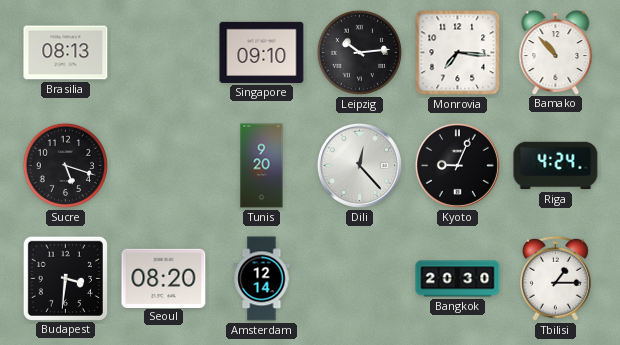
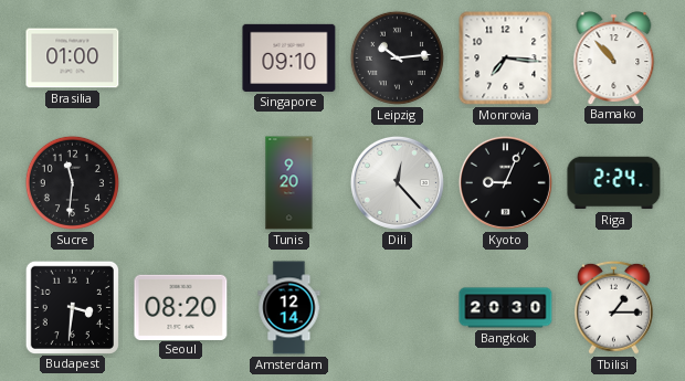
Brasilia: 08:13 -> 01:00
Sucre: 5:18 -> 11:31
Riga: 4:24 -> 2:24
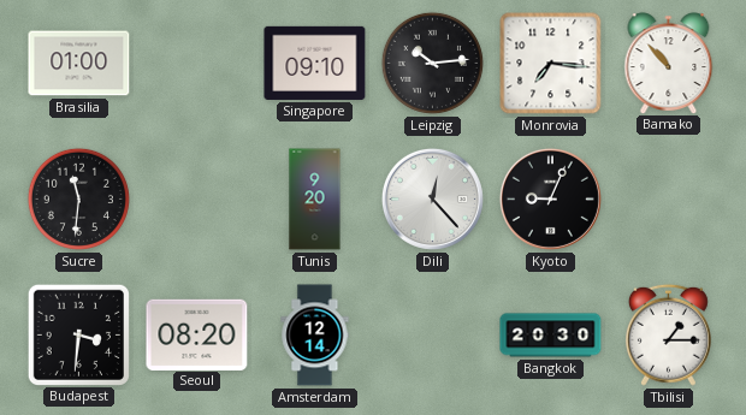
Riga: 2:24 -> none
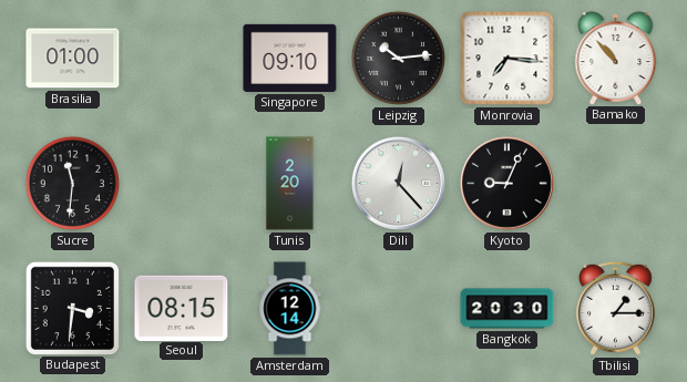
Tunis: 9:20 -> 2:20
Seoul: 08:20 -> 08:15
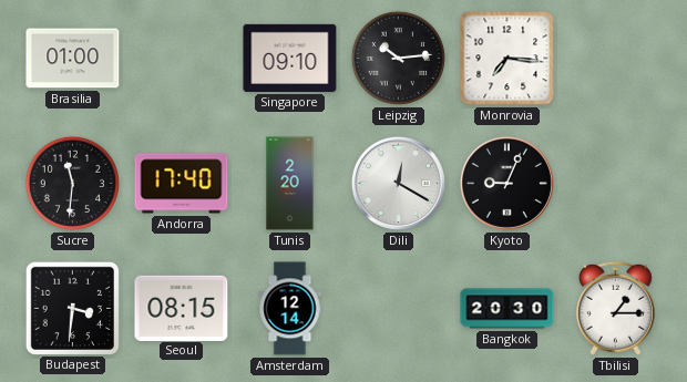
Bamako: 10:53 -> none
Andorra: none -> 17:40
Dili: 12:23 -> 12:20
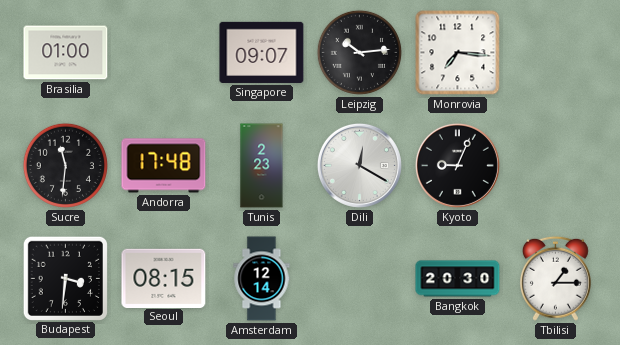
Singapore: 09:10 -> 09:07
Andorra: 17:40 -> 17:48
Tunis: 2:20 -> 2:23
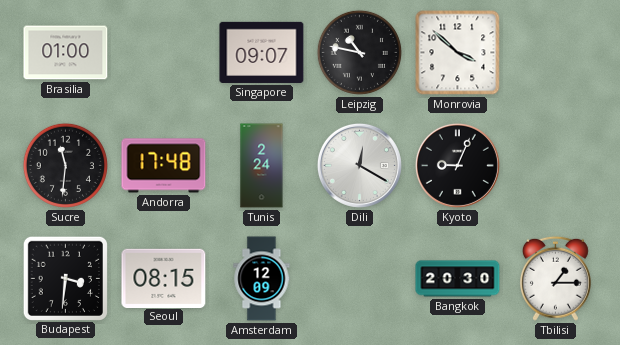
Leipzig: 10:14 -> 10:47
Monrovia: 7:16 -> 3:52
Tunis: 2:23 -> 2:24
Amsterdam: 12:14 -> 12:09
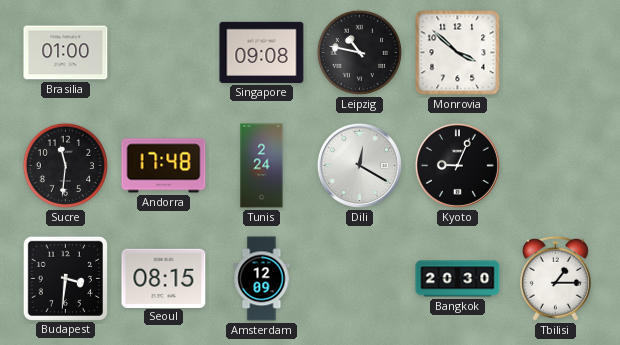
Singapore: 09:07 -> 09:08
